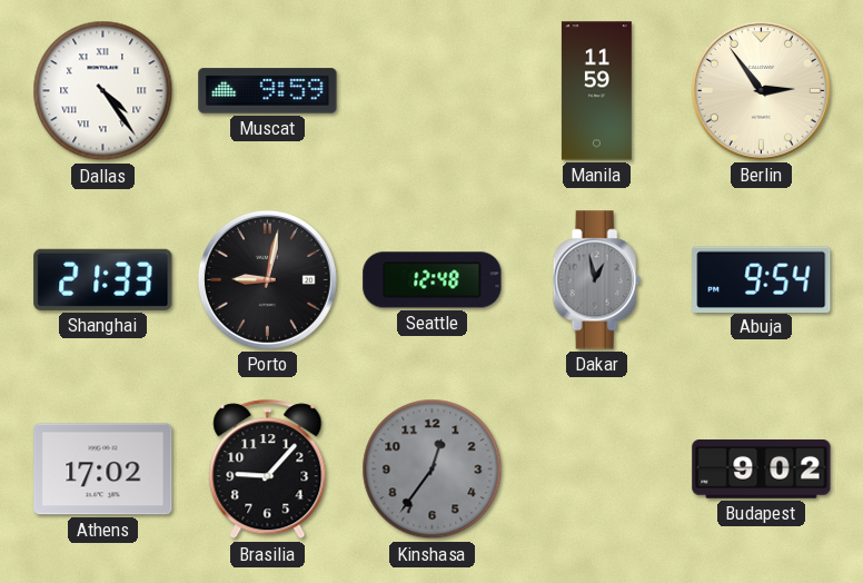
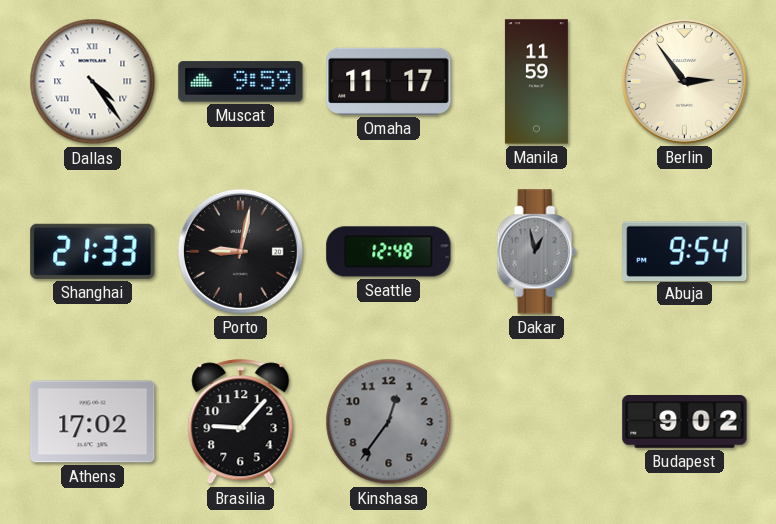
Omaha: none -> 11:17
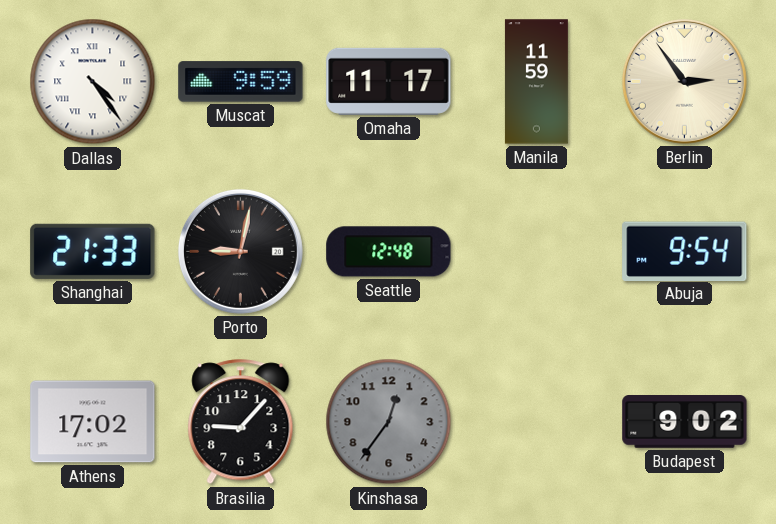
Dakar: 12:58 -> none
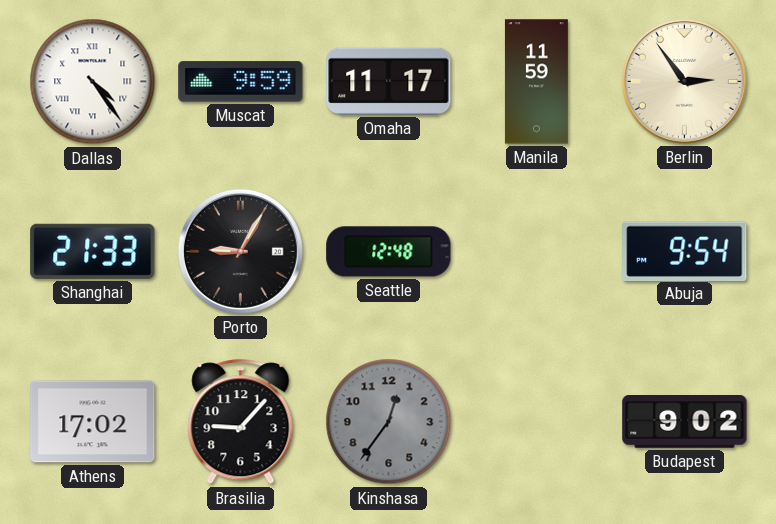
Porto: 9:02 -> 9:05
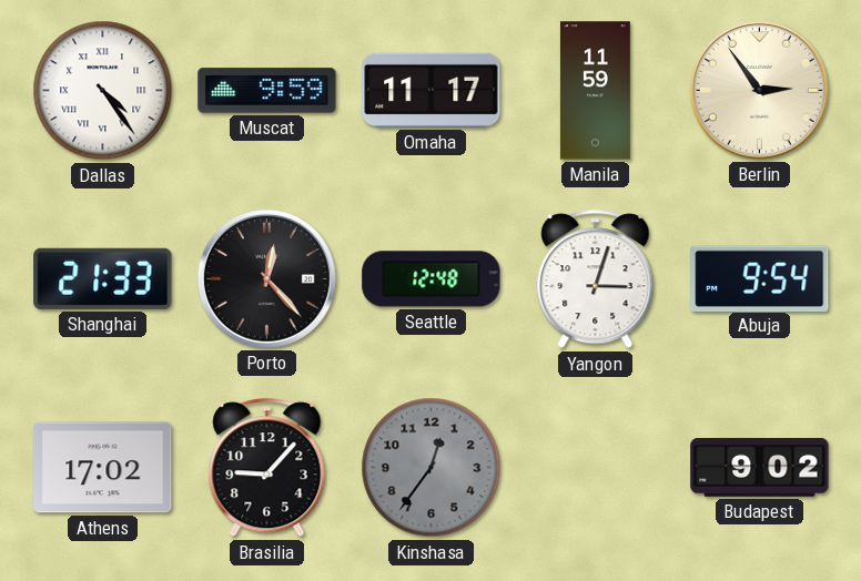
Porto: 9:05 -> 12:23
Yangon: none -> 3:03
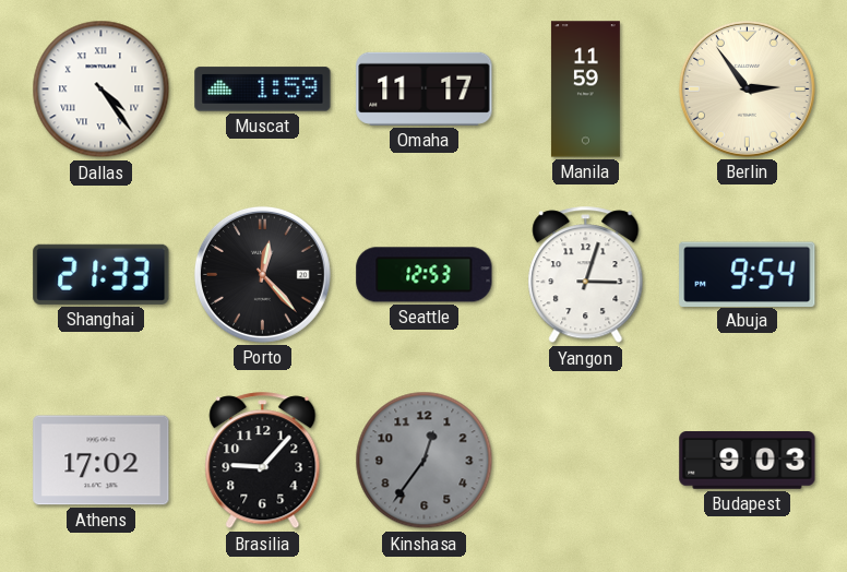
Muscat: 9:59 -> 1:59
Seattle: 12:48 -> 12:53
Budapest: 9:02 -> 9:03
